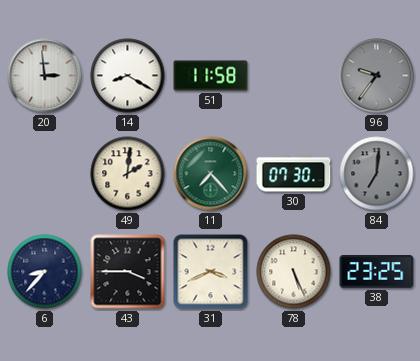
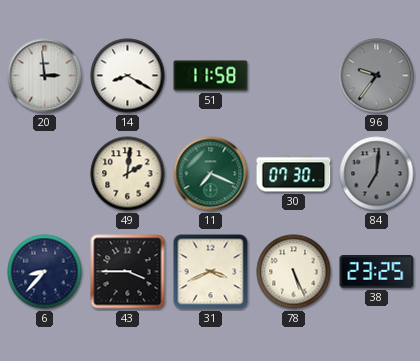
11: 7:23 -> 7:19
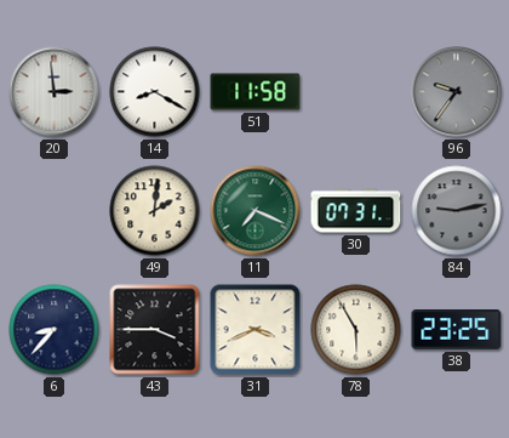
30: 07:30 -> 07:31
84: 7:01 -> 9:13
78: 5:26 -> 5:55
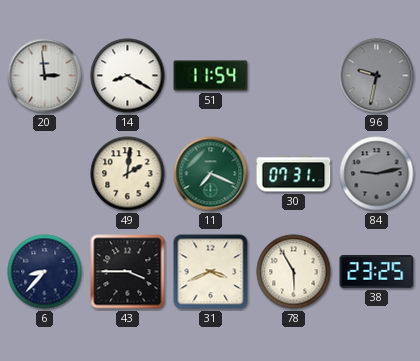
51: 11:58 -> 11:54
96: 9:36 -> 9:32
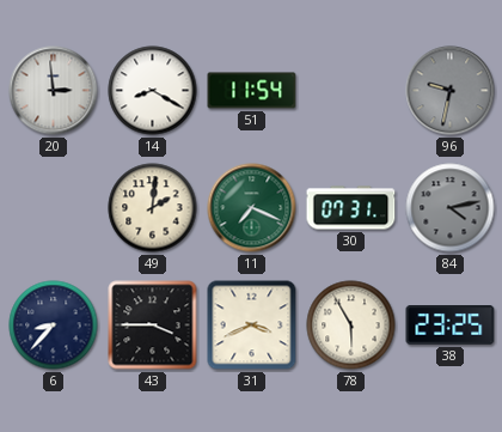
84: 9:13 -> 4:13
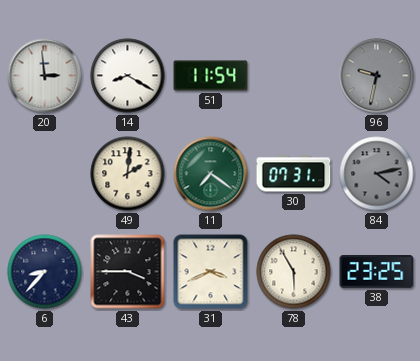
11: 7:19 -> 7:21
